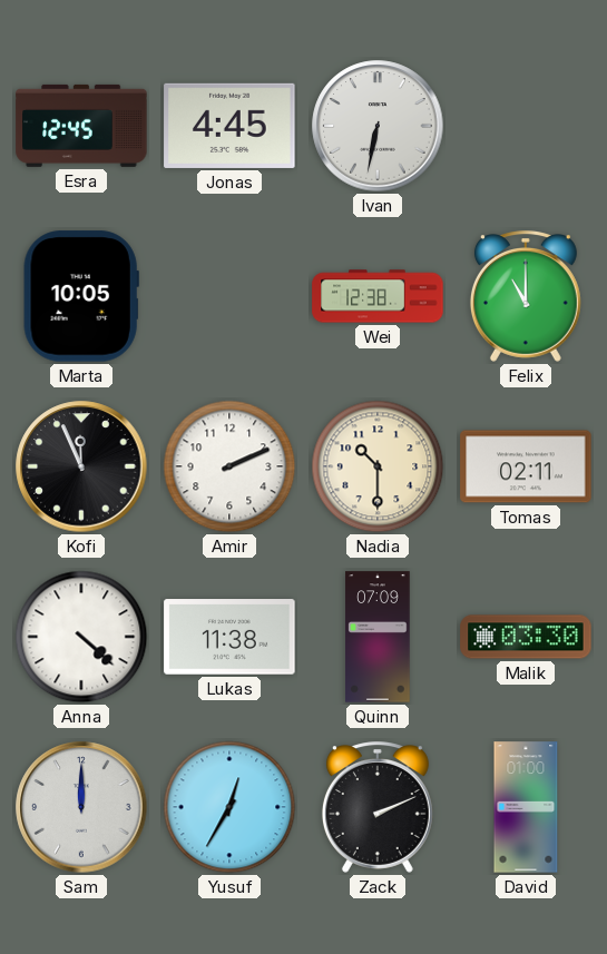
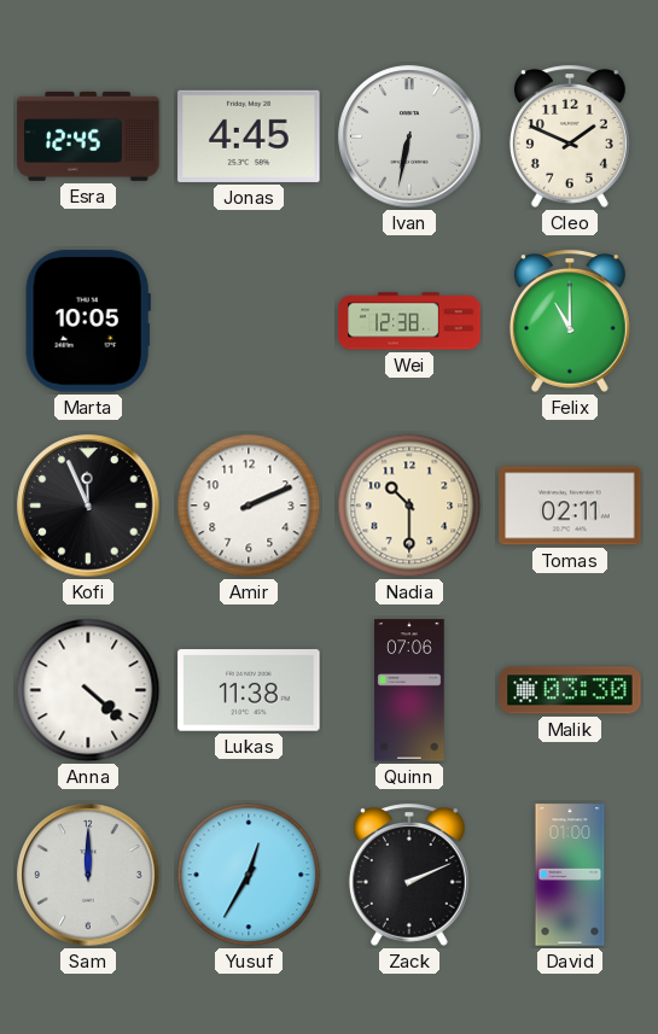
Cleo: none -> 1:49
Quinn: 07:09 -> 07:06
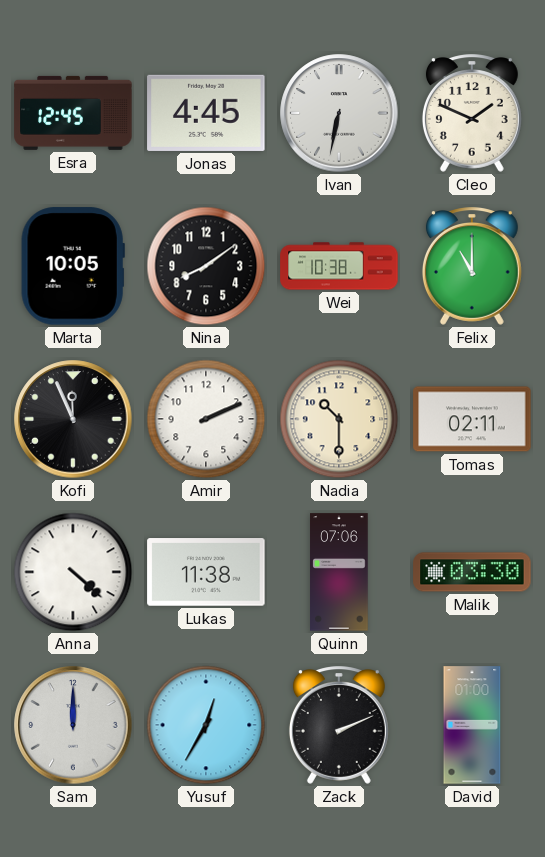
Nina: none -> 8:09
Wei: 12:38 -> 10:38
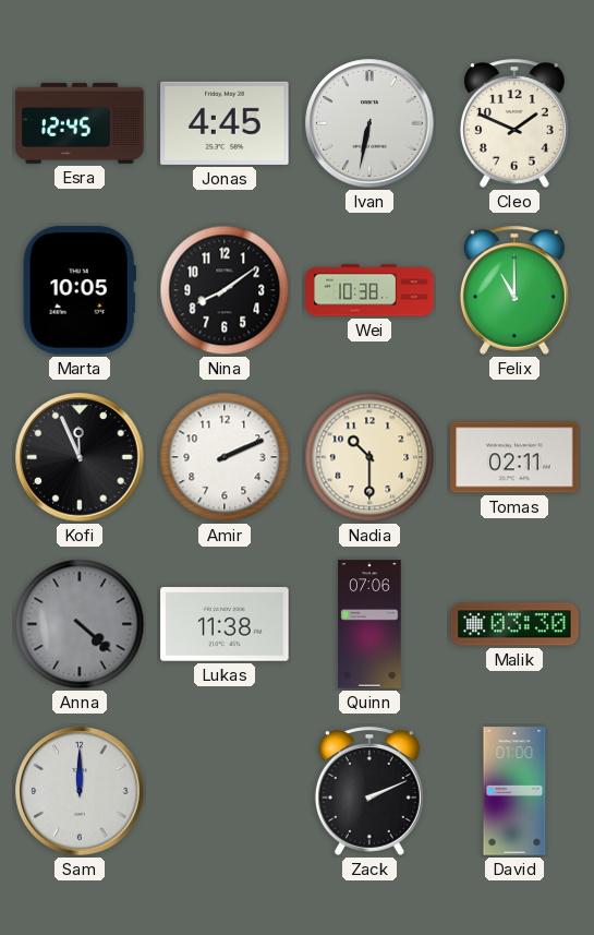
Anna dial: white -> grey
Yusuf: 12:35 -> none
